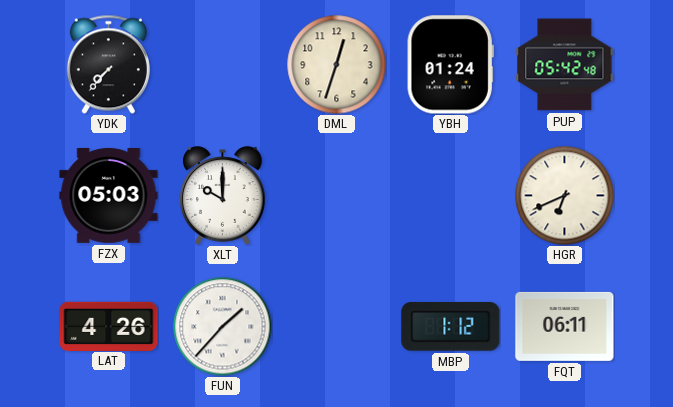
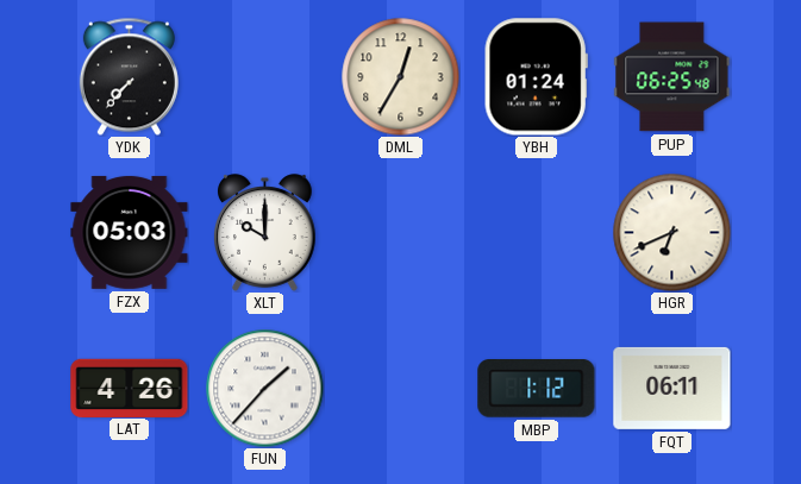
DML: 12:33 -> 12:35
PUP: 05:42 -> 06:25
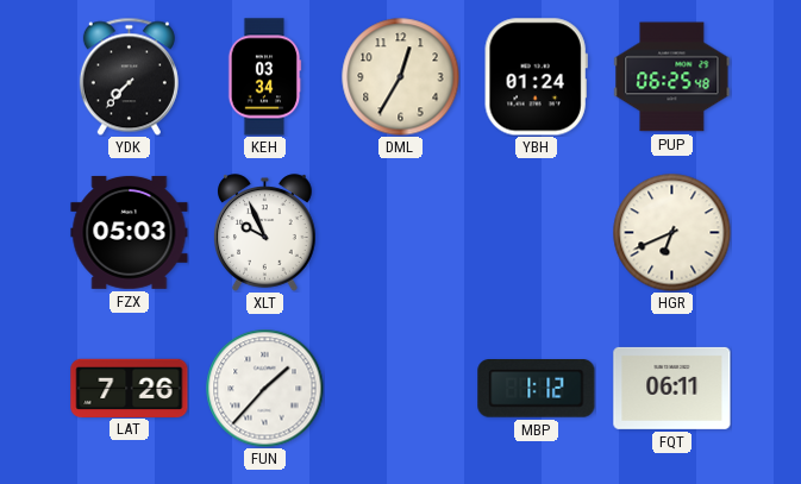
KEH: none -> 03:34
XLT: 10:00 -> 9:56
LAT: 4:26 -> 7:26
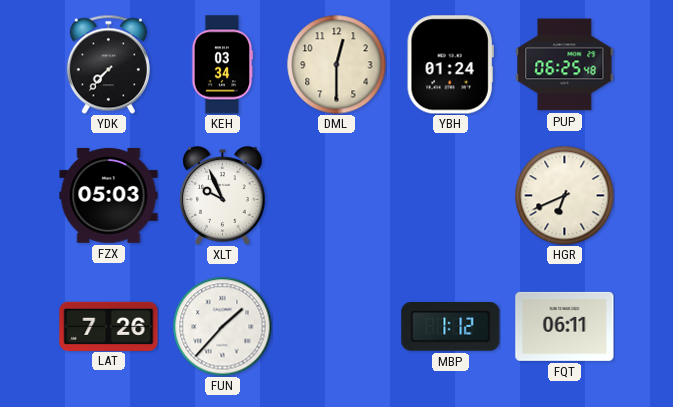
DML: 12:35 -> 12:30
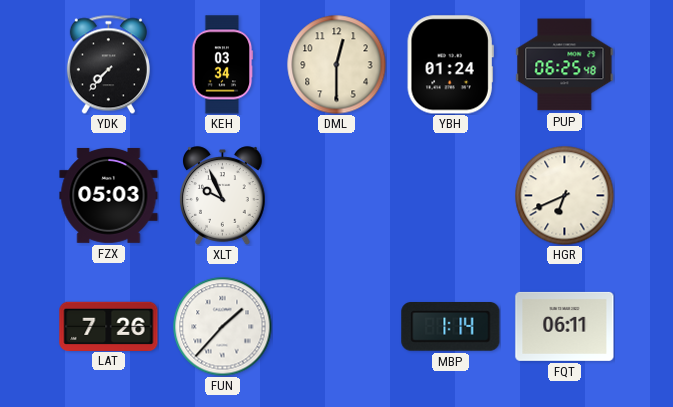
MBP: 1:12 -> 1:14
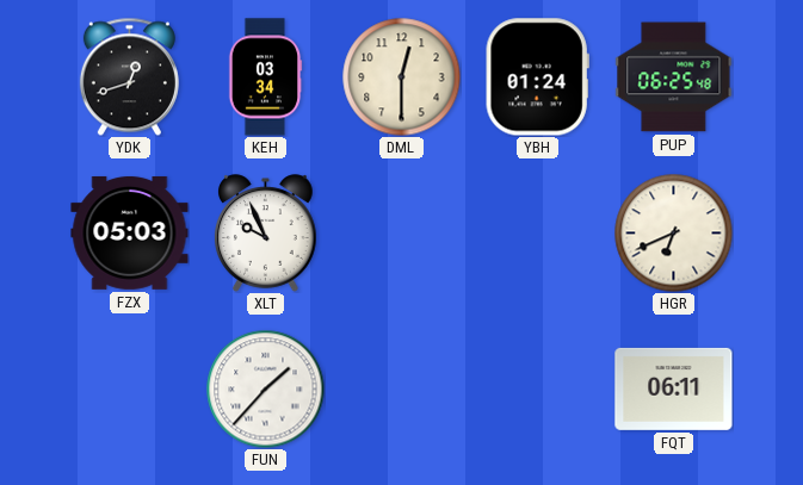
YDK: 7:37 -> 12:42
LAT: 7:26 -> none
MBP: 1:14 -> none
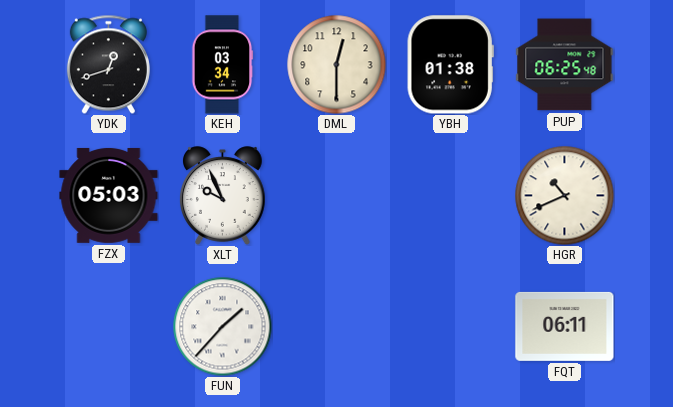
YBH: 01:24 -> 01:38
HGR: 6:41 -> 10:41
